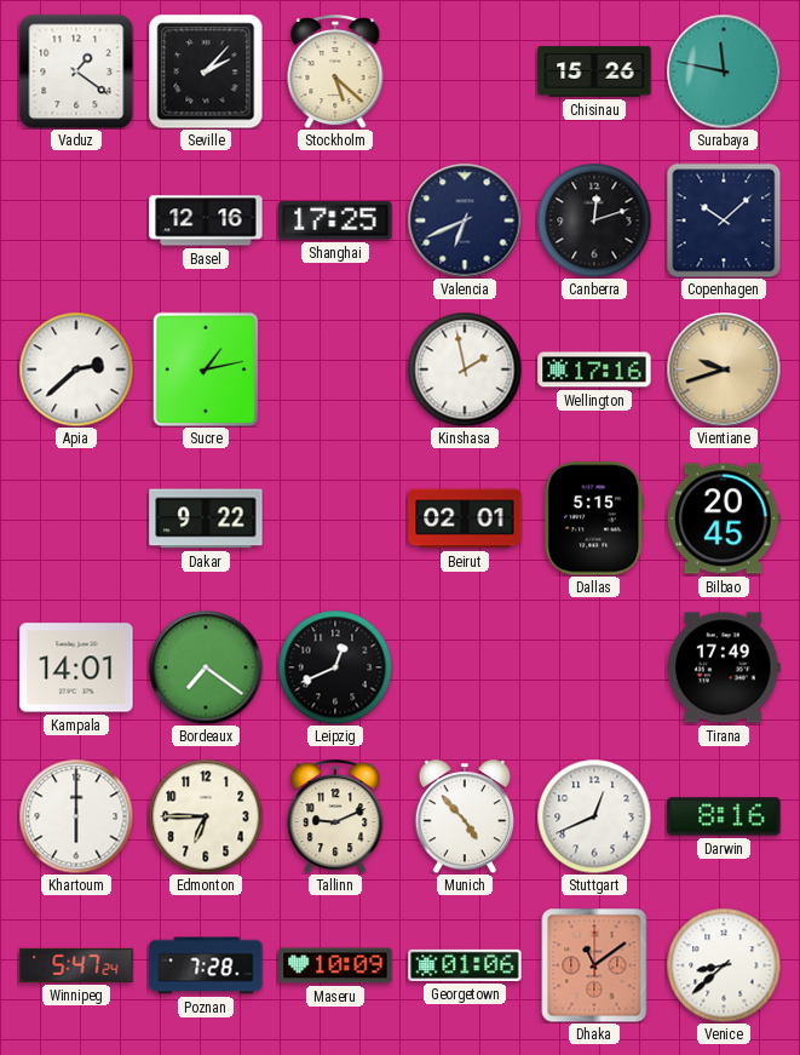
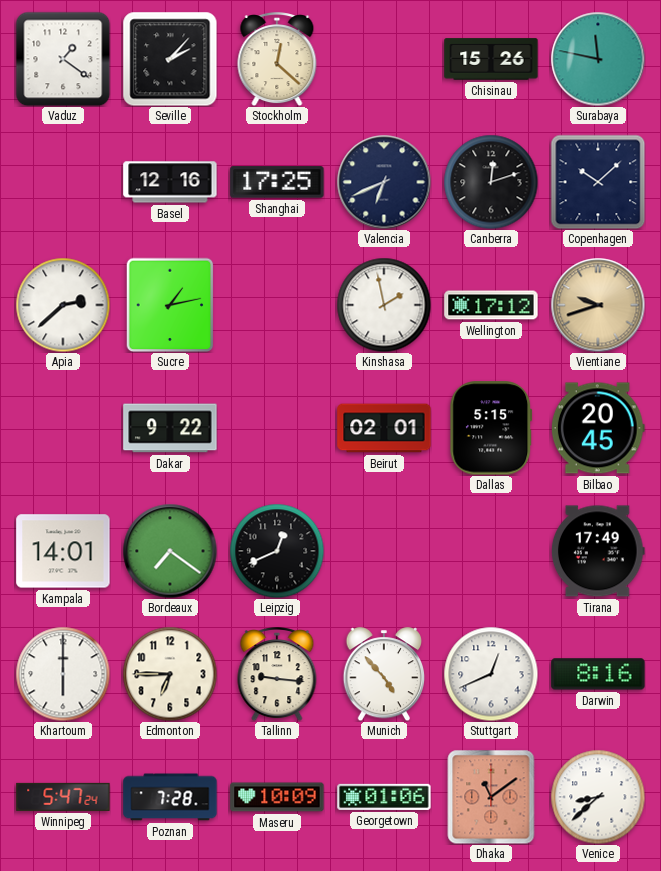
Stockholm: 5:22 -> 12:22
Wellington: 17:16 -> 17:12
Tallinn: 9:11 -> 9:16
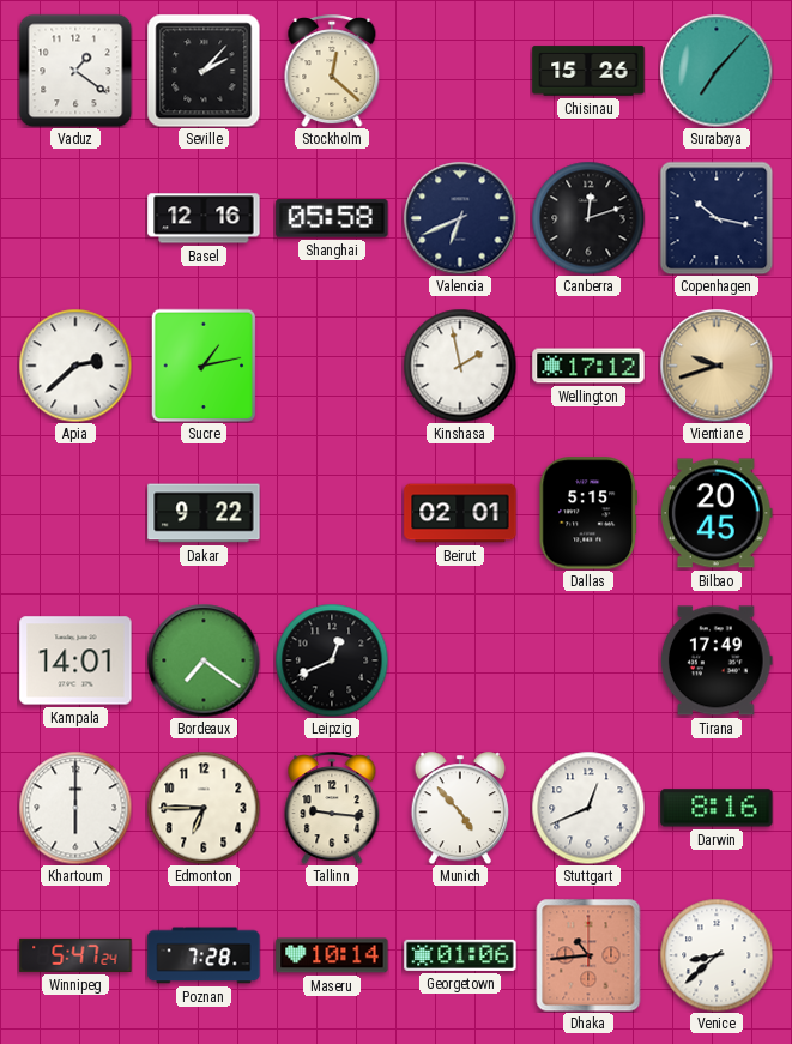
Surabaya: 11:47 -> 7:07
Shanghai: 17:25 -> 05:58
Copenhagen: 10:08 -> 10:17
Maseru: 10:09 -> 10:14
Dhaka: 11:09 -> 10:44
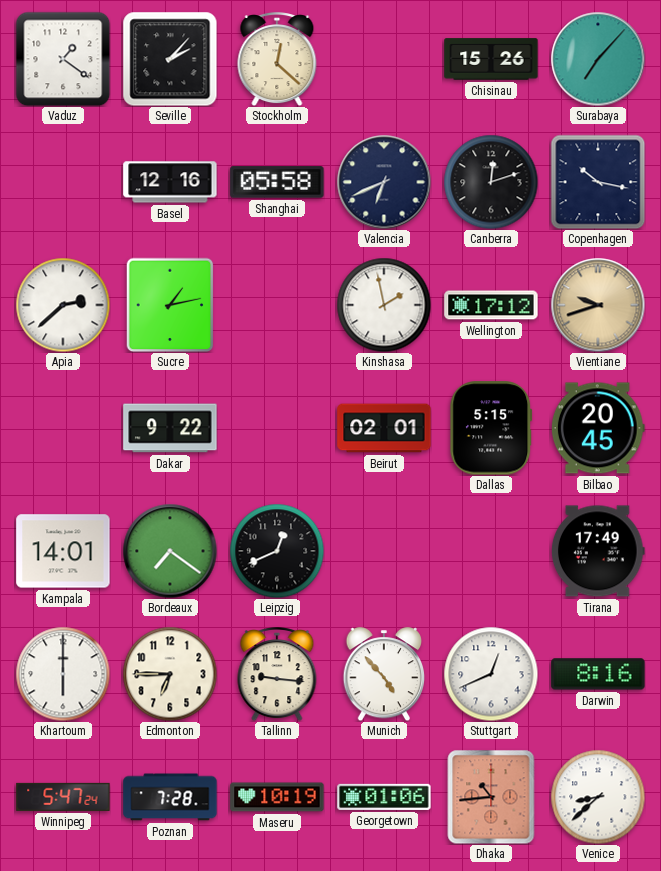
Maseru: 10:14 -> 10:19
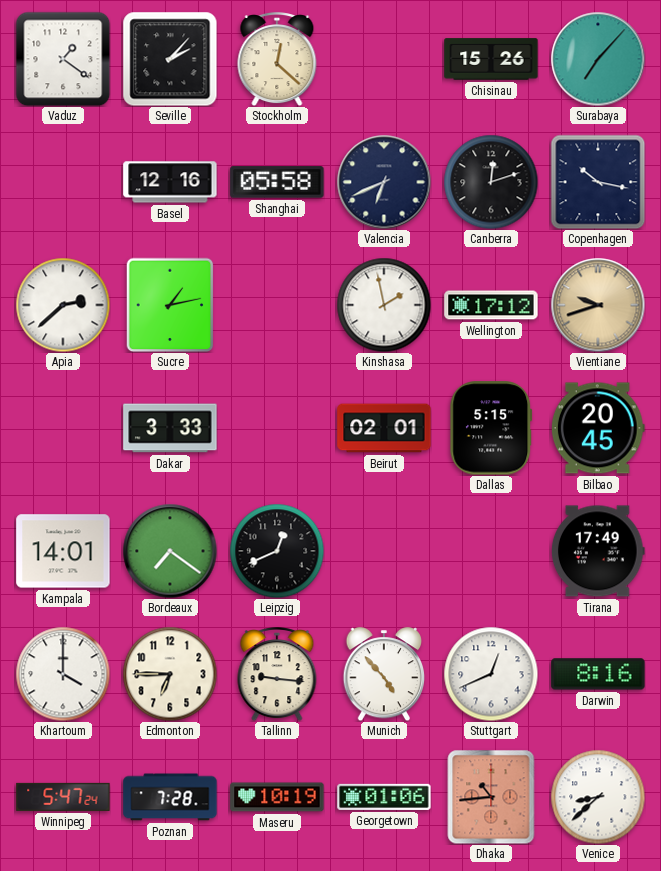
Dakar: 9:22 -> 3:33
Khartoum: 6:00 -> 4:00
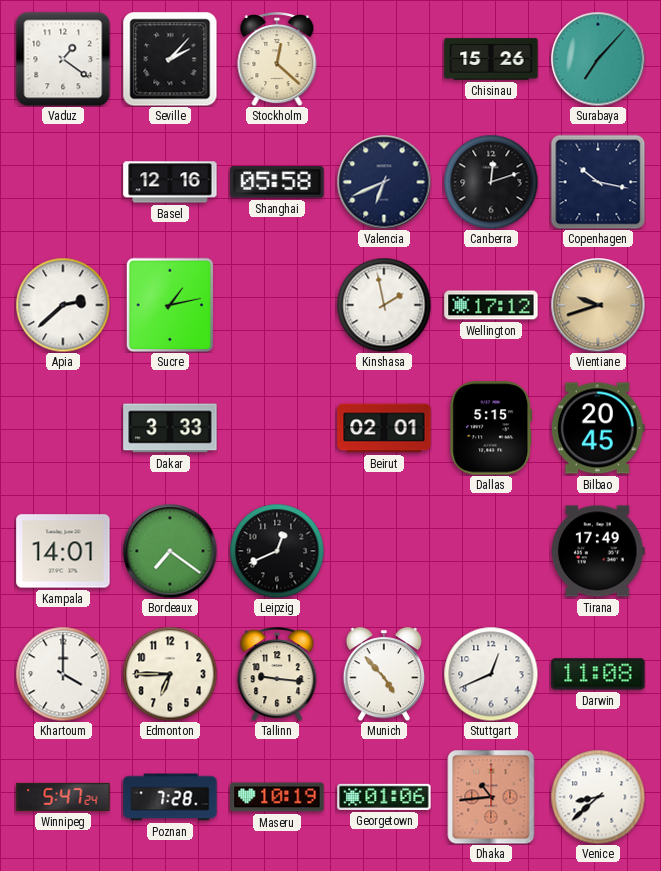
Darwin: 8:16 -> 11:08
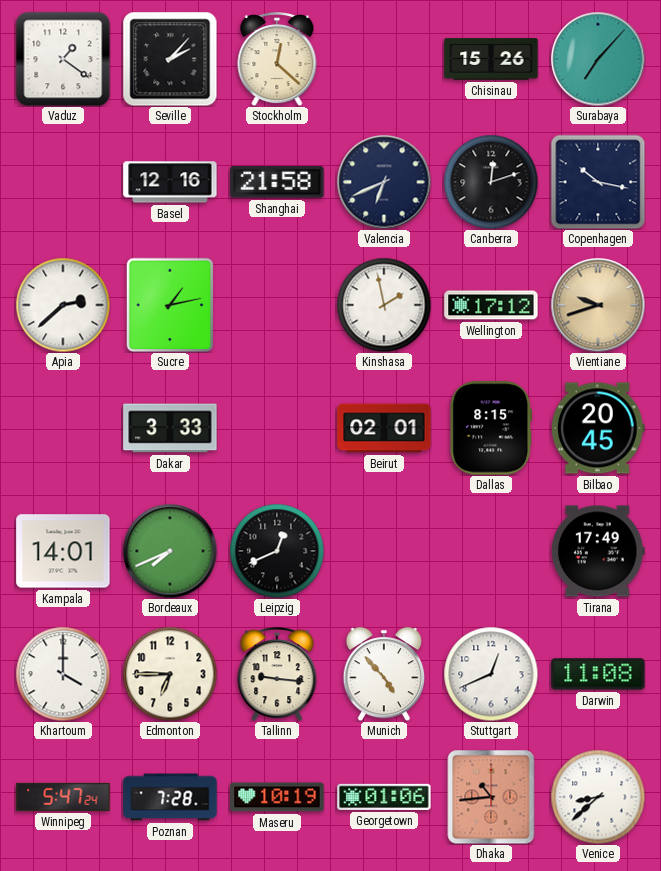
Shanghai: 05:58 -> 21:58
Dallas: 5:15 -> 8:15
Bordeaux: 7:21 -> 7:41
